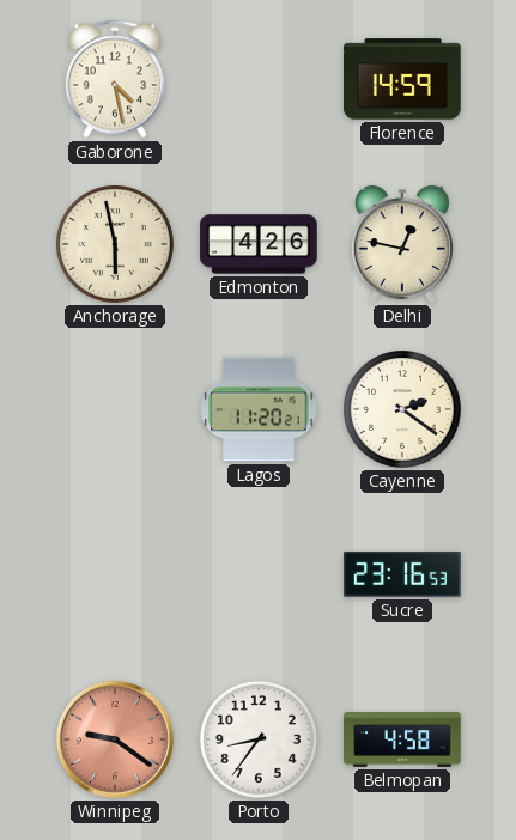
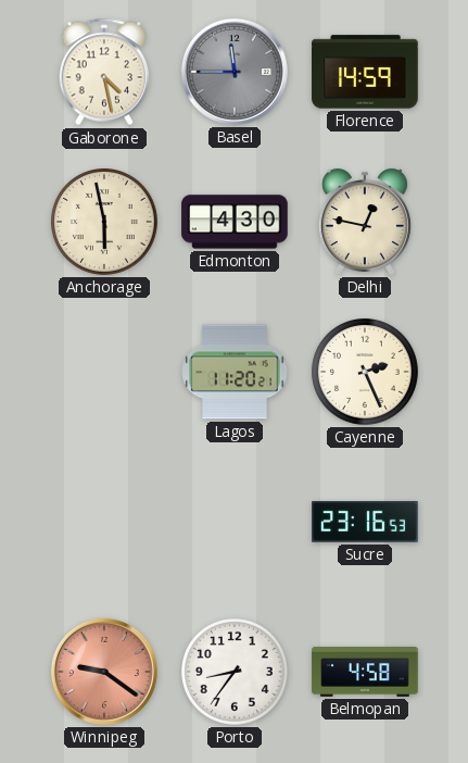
Basel: none -> 11:45
Edmonton: 4:26 -> 4:30
Cayenne: 2:21 -> 2:26
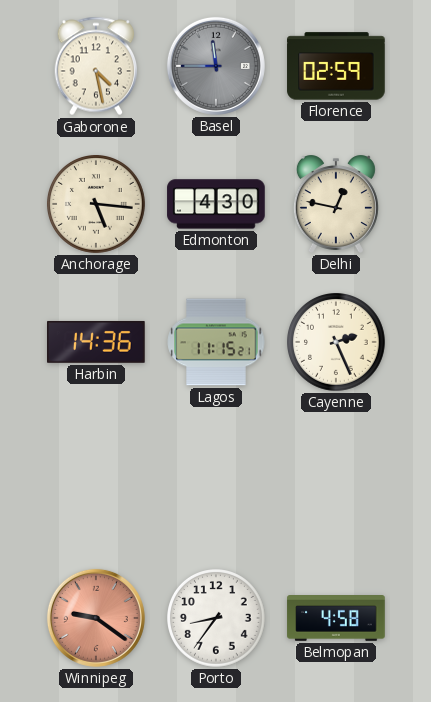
Florence: 14:59 -> 02:59
Anchorage: 5:58 -> 5:16
Harbin: none -> 14:36
Lagos: 11:20 -> 11:15
Sucre: 23:16 -> none
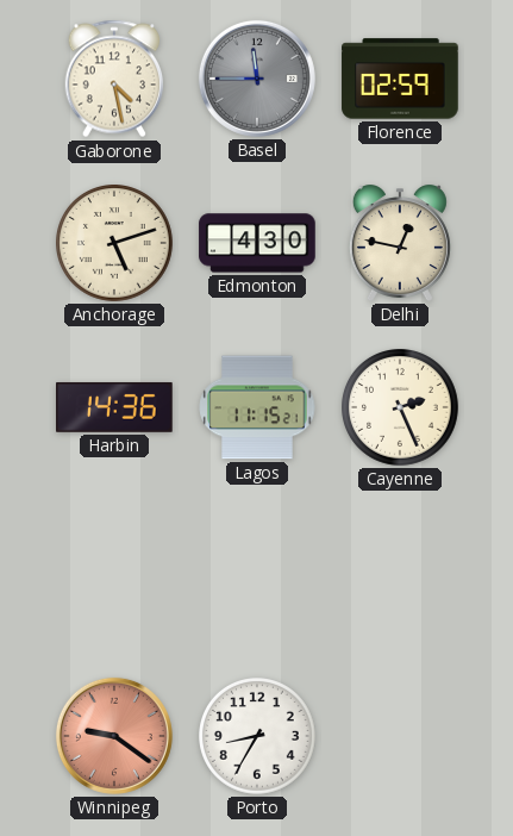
Anchorage: 5:16 -> 5:12
Porto: 8:36 -> 8:35
Belmopan: 4:58 -> none
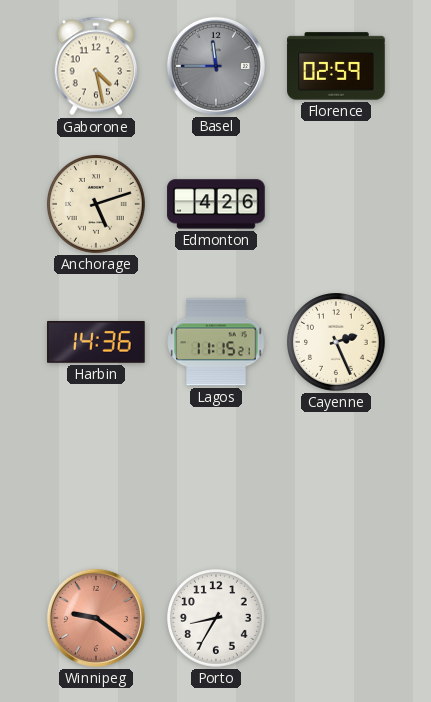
Edmonton: 4:30 -> 4:26
Delhi: 12:47 -> none
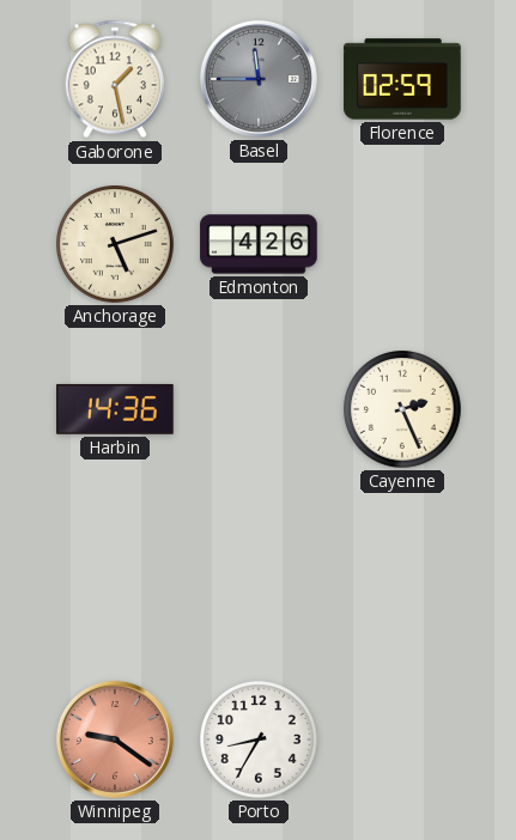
Gaborone: 4:28 -> 1:28
Lagos: 11:15 -> none
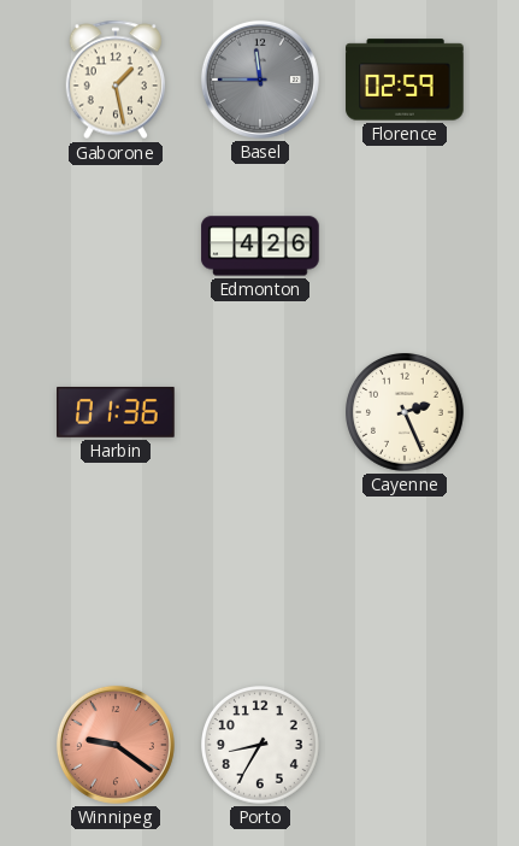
Anchorage: 5:12 -> none
Harbin: 14:36 -> 01:36
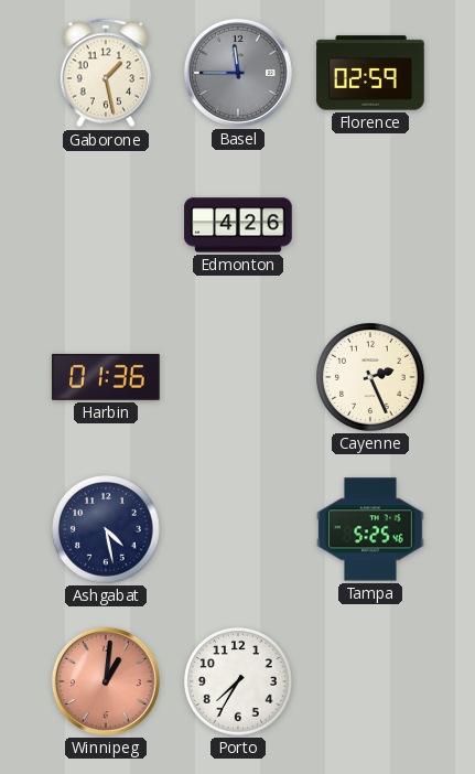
Ashgabat: none -> 4:28
Tampa: none -> 5:25
Winnipeg: 9:21 -> 1:01
Porto: 8:35 -> 7:35
